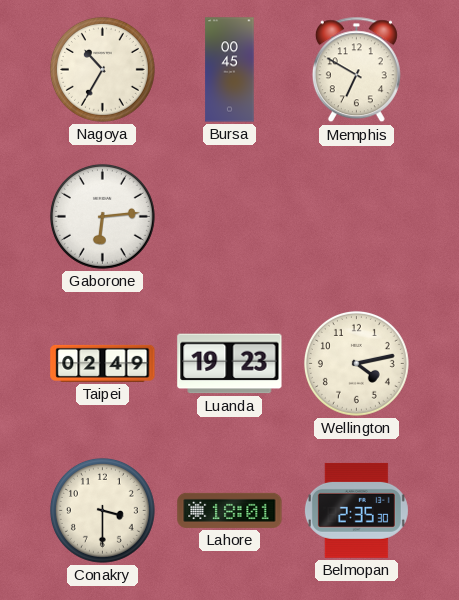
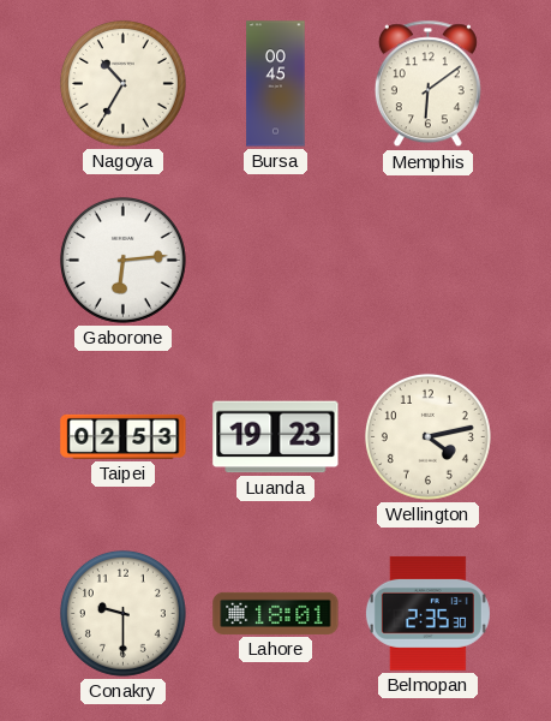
Memphis: 6:50 -> 6:09
Taipei: 02:49 -> 02:53
Conakry: 3:30 -> 9:30
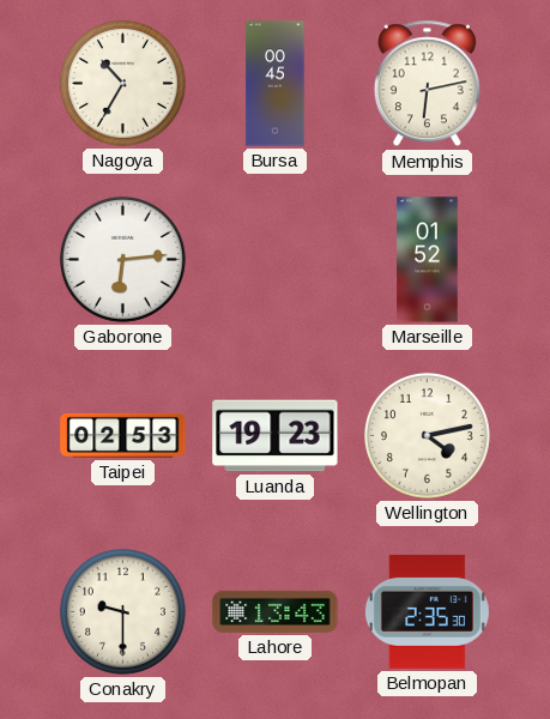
Memphis: 6:09 -> 6:13
Marseille: none -> 01:52
Lahore: 18:01 -> 13:43
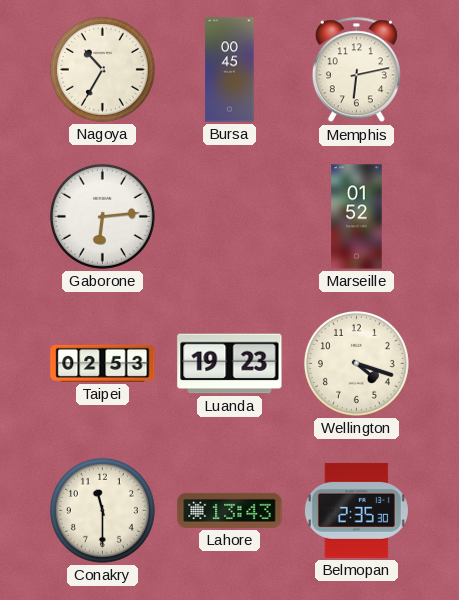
Wellington: 4:13 -> 4:18
Conakry: 9:30 -> 11:30
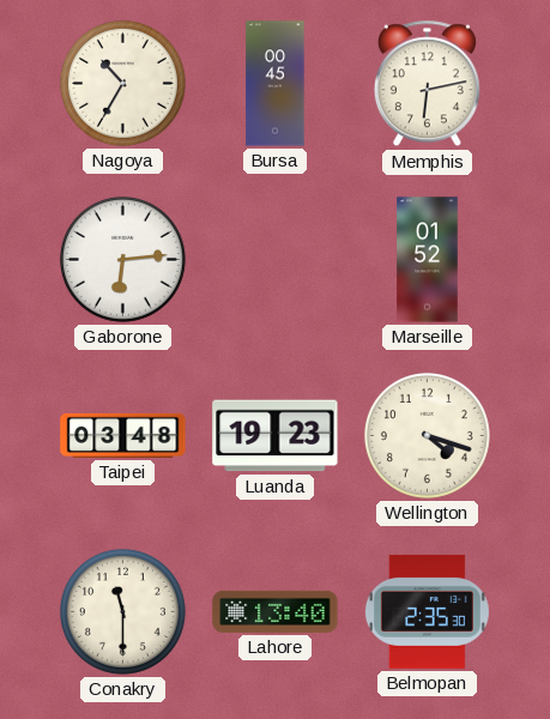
Taipei: 02:53 -> 03:48
Lahore: 13:43 -> 13:40
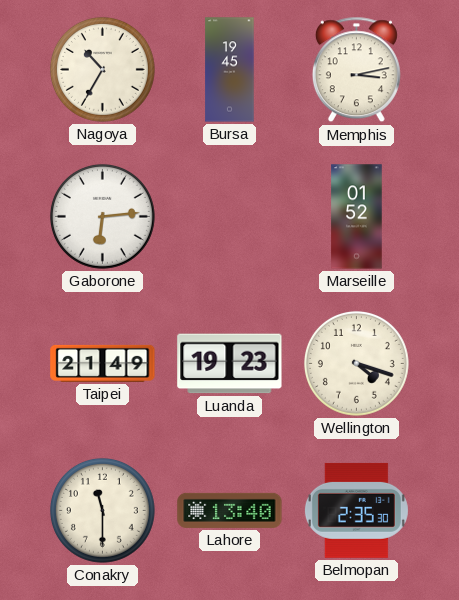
Bursa: 00:45 -> 19:45
Memphis: 6:13 -> 3:13
Taipei: 03:48 -> 21:49
